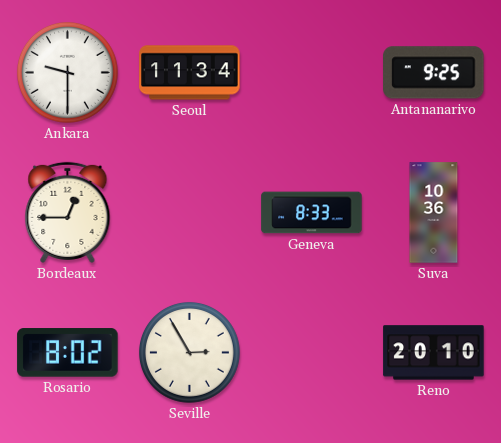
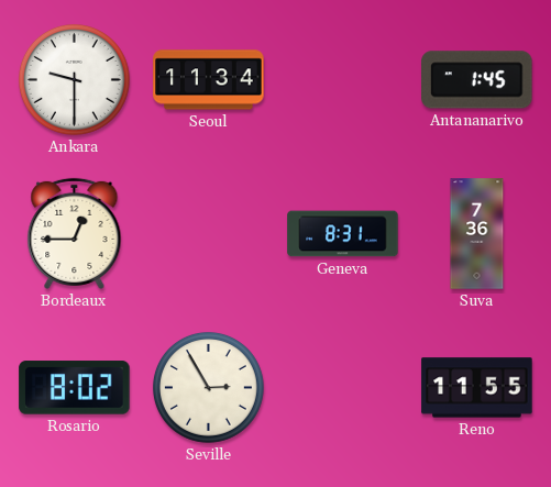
Antananarivo: 9:25 -> 1:45
Geneva: 8:33 -> 8:31
Suva: 10:36 -> 7:36
Reno: 20:10 -> 11:55
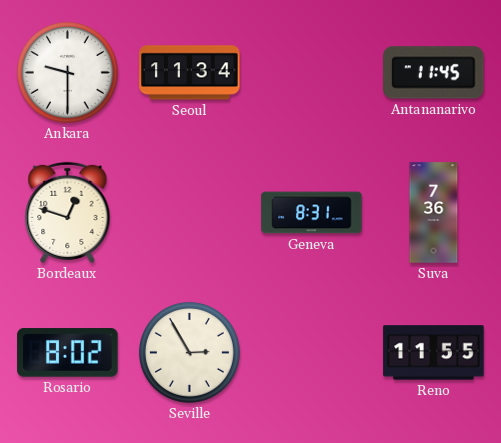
Antananarivo: 1:45 -> 11:45
Bordeaux: 12:45 -> 12:48
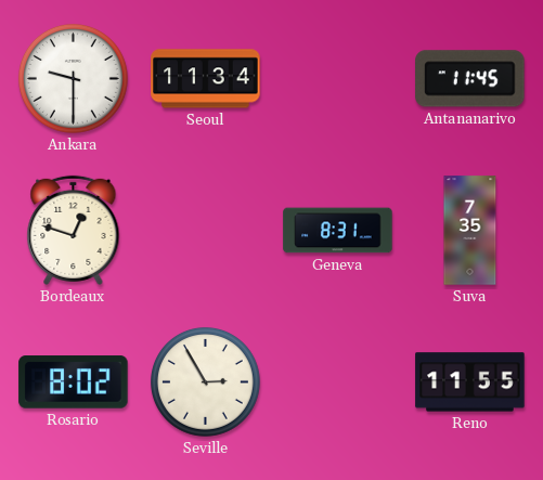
Suva: 7:36 -> 7:35
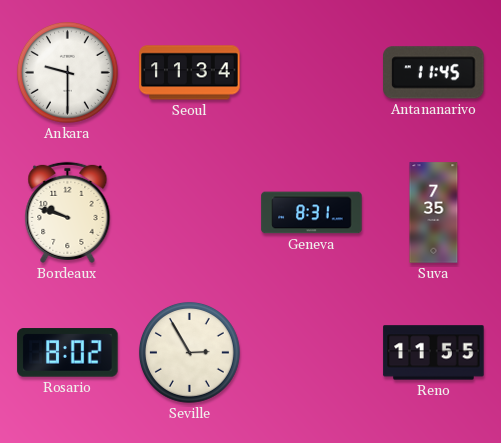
Bordeaux: 12:48 -> 9:48
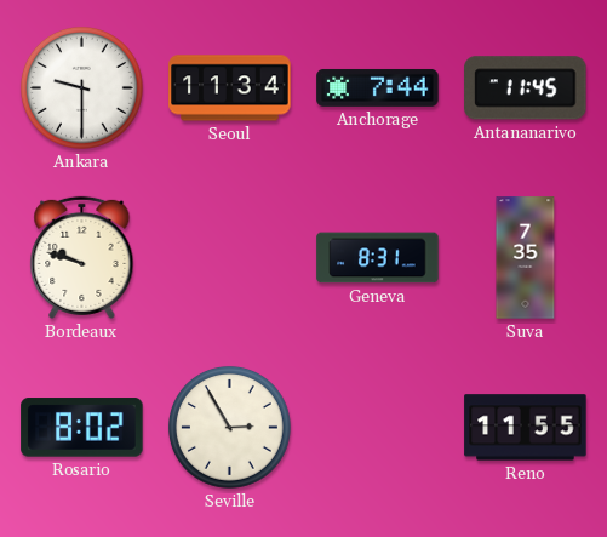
Anchorage: none -> 7:44
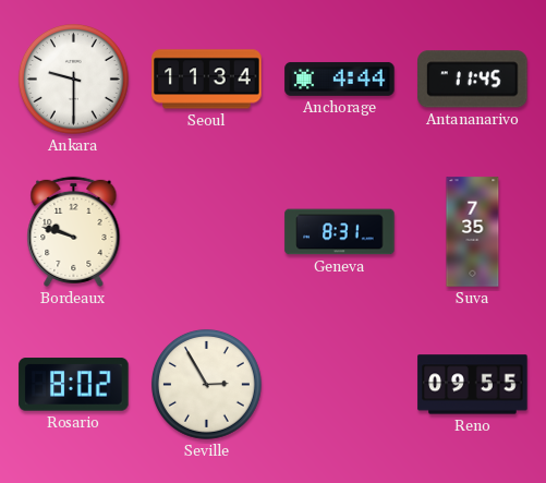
Anchorage: 7:44 -> 4:44
Reno: 11:55 -> 09:55
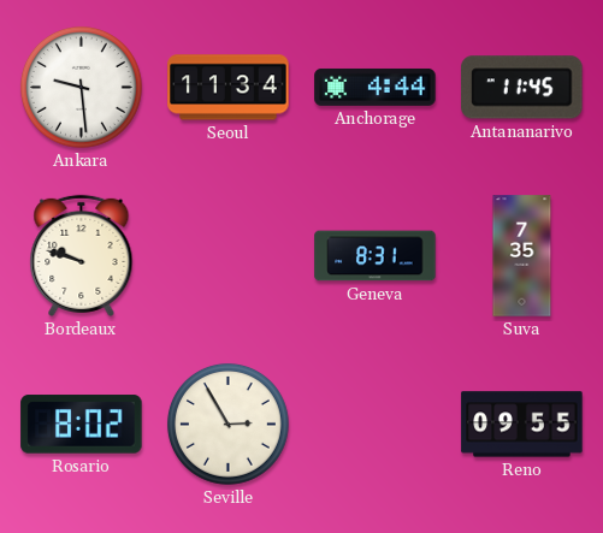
Ankara: 9:30 -> 9:29
